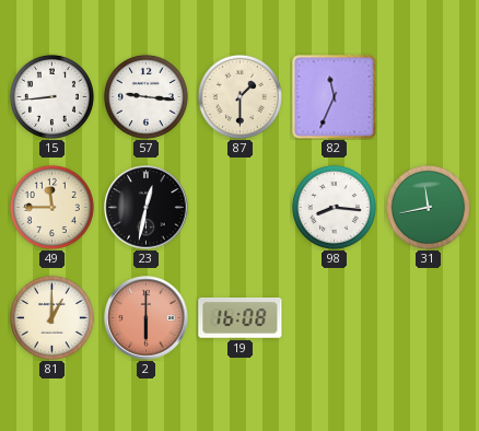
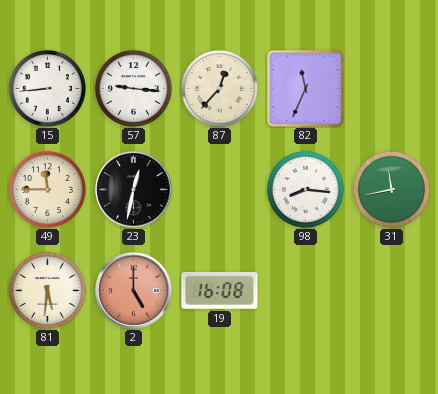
87: 1:30 -> 12:37
81: 1:00 -> 5:31
2: 6:00 -> 5:00
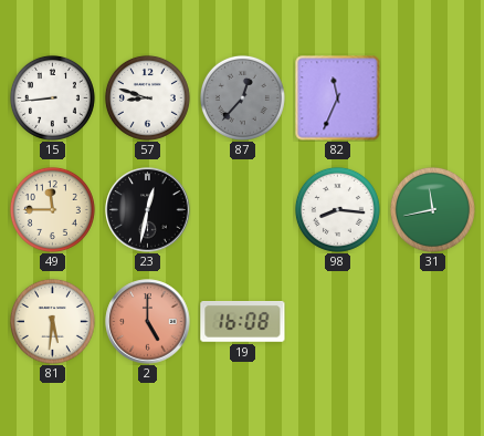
57: 9:16 -> 8:48
87 dial: cream -> grey
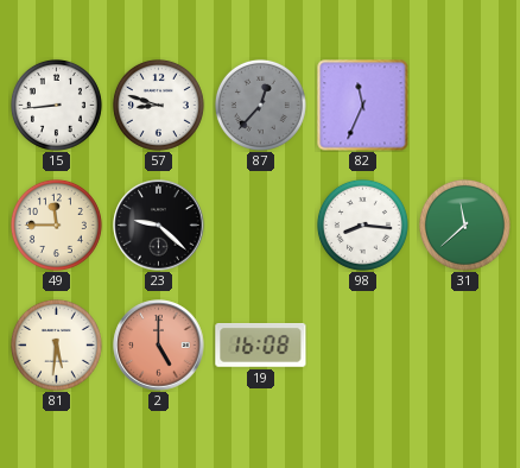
23: 12:32 -> 9:22
31: 11:43 -> 11:38
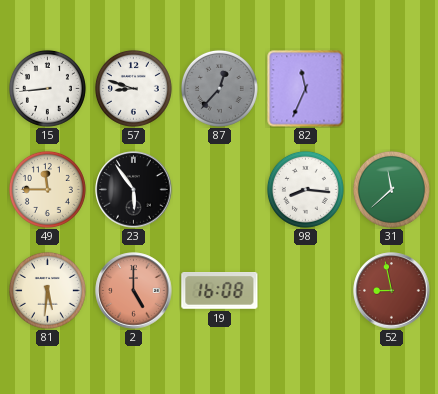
23: 9:22 -> 5:54
52: none -> 8:58
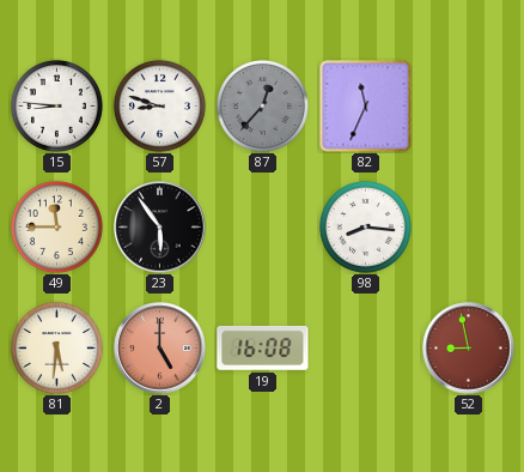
15: 8:44 -> 8:46
31: 11:38 -> none
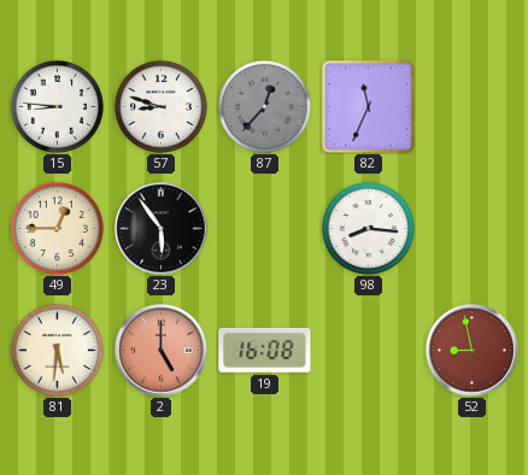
49: 11:45 -> 12:45
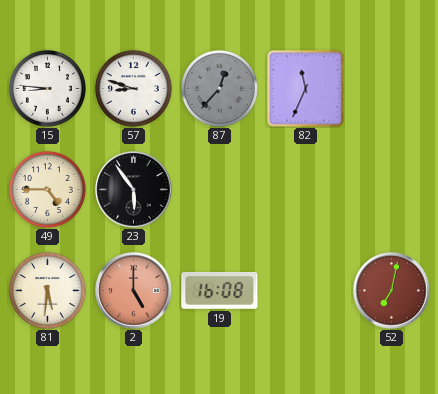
49: 12:45 -> 4:45
98: 8:16 -> none
52: 8:58 -> 7:02
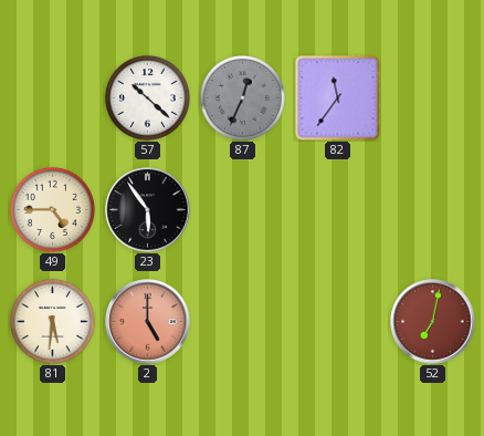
15: 8:46 -> none
57: 8:48 -> 10:22
87: 12:37 -> 12:34
82: 11:34 -> 11:36
19: 16:08 -> none
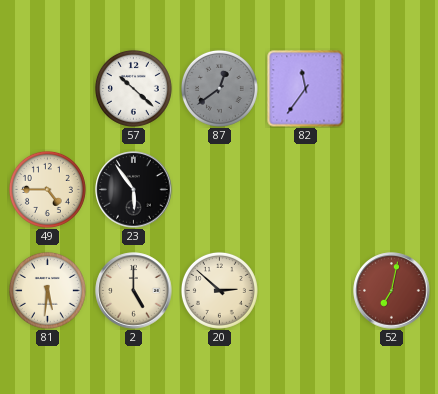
87: 12:34 -> 12:39
2 dial: salmon -> cream
20: none -> 2:52
